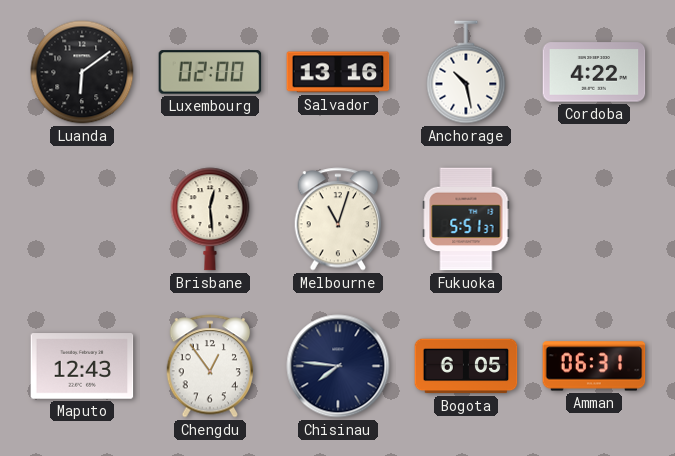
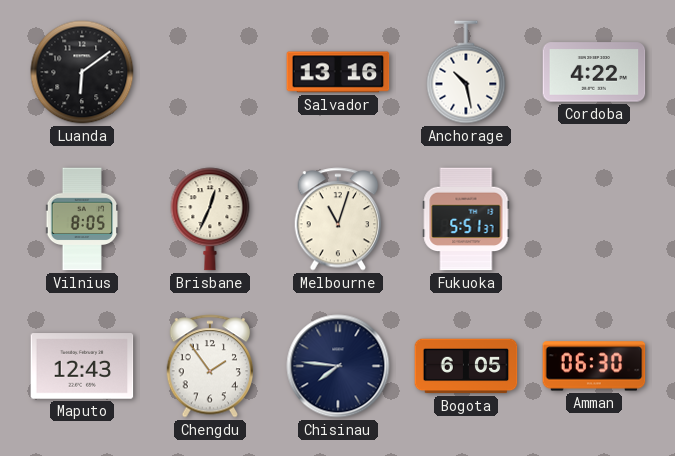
Luxembourg: 02:00 -> none
Vilnius: none -> 8:05
Brisbane: 12:29 -> 12:34
Chengdu: 12:54 -> 1:54
Amman: 06:31 -> 06:30
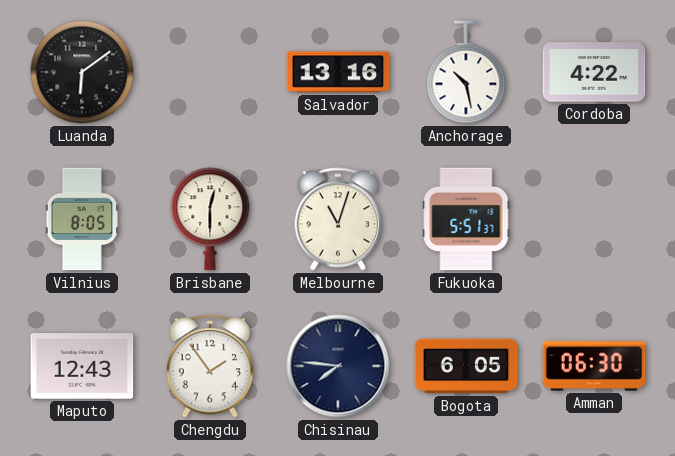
Brisbane: 12:34 -> 12:30
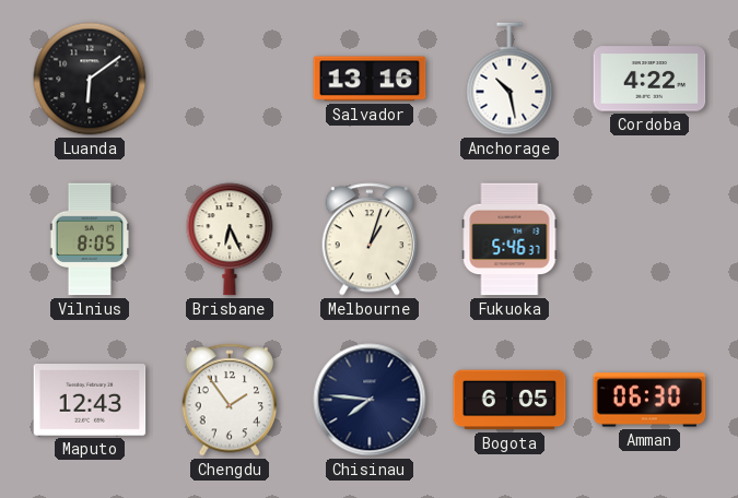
Brisbane: 12:30 -> 6:26
Melbourne: 11:03 -> 1:03
Fukuoka: 5:51 -> 5:46
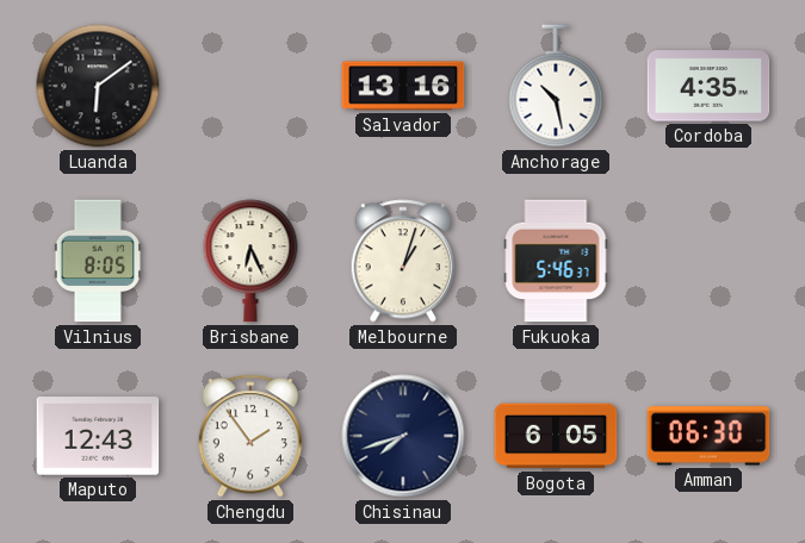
Cordoba: 4:22 -> 4:35
Chisinau: 7:46 -> 7:42
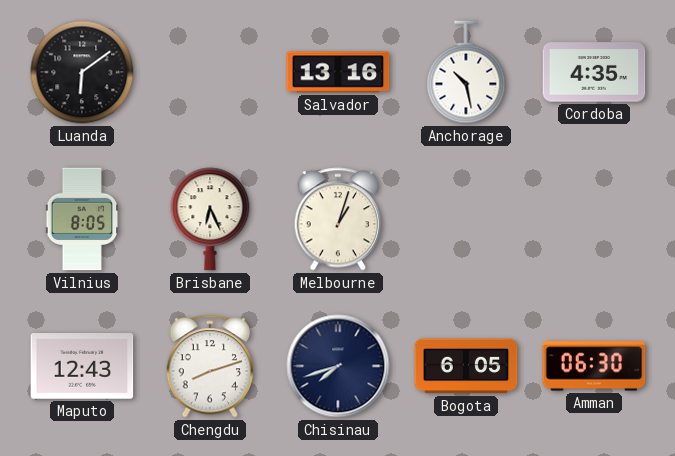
Fukuoka: 5:46 -> none
Chengdu: 1:54 -> 8:12
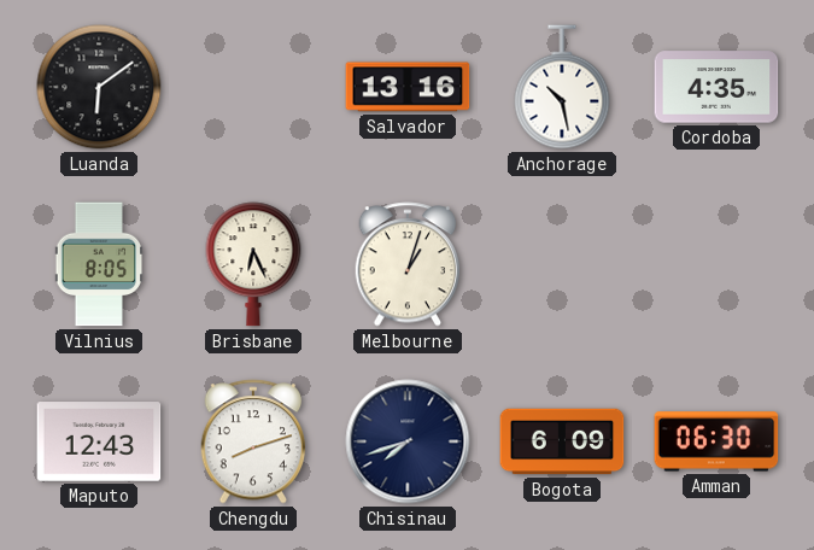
Bogota: 6:05 -> 6:09
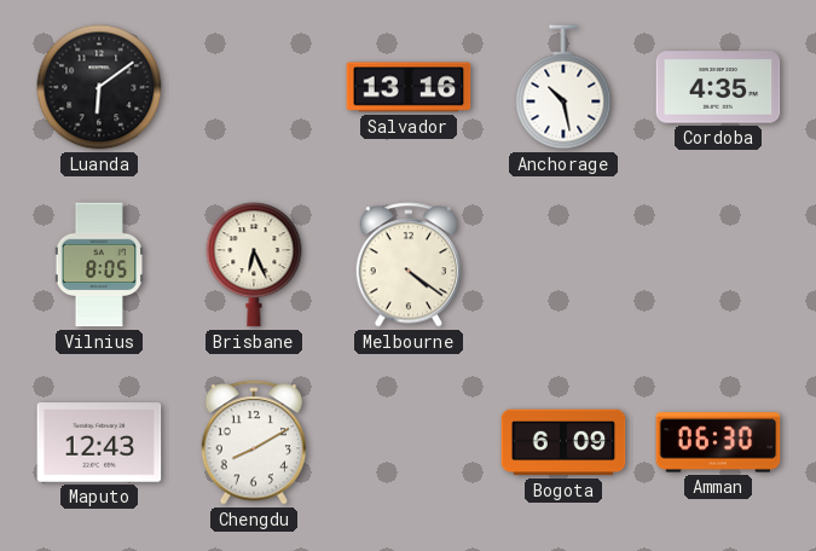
Melbourne: 1:03 -> 4:21
Chengdu: 8:12 -> 8:10
Chisinau: 7:42 -> none
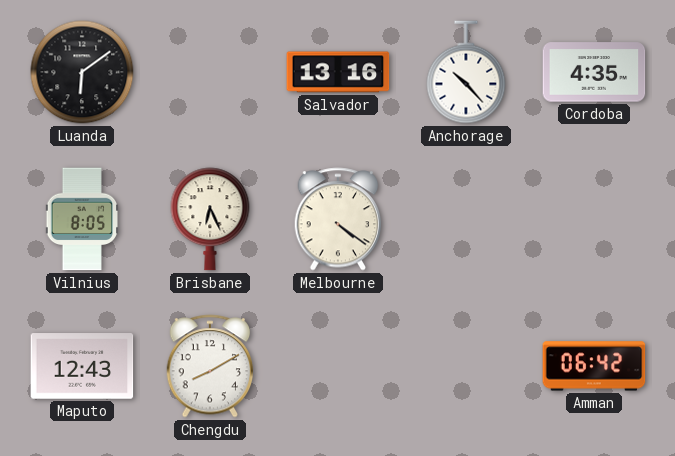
Anchorage: 10:28 -> 10:23
Bogota: 6:09 -> none
Amman: 06:30 -> 06:42
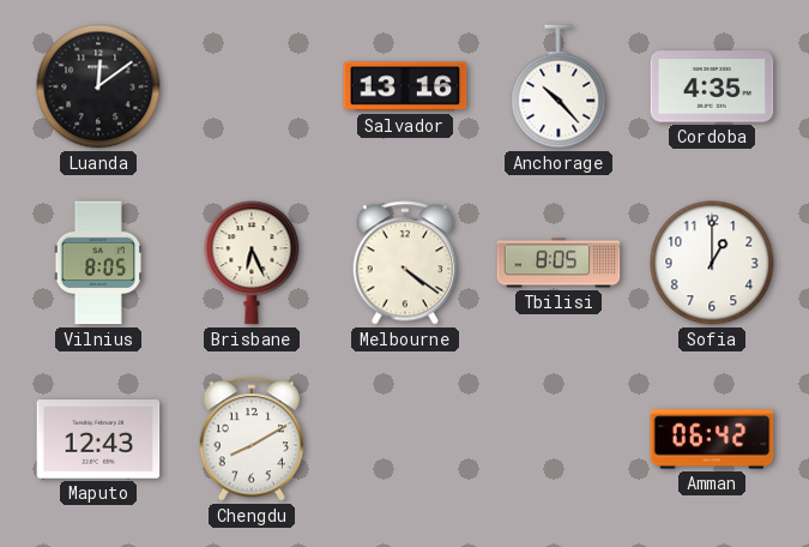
Luanda: 6:09 -> 12:09
Tbilisi: none -> 8:05
Sofia: none -> 1:00
